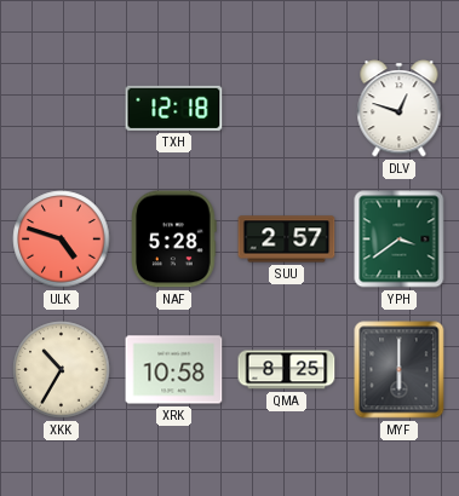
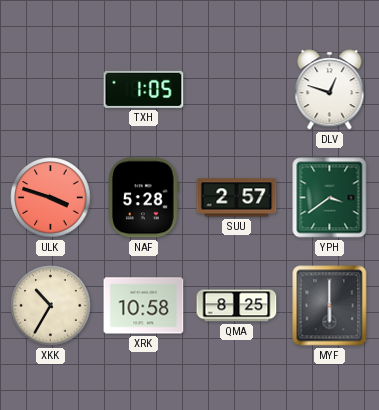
TXH: 12:18 -> 1:05
ULK: 4:48 -> 3:48
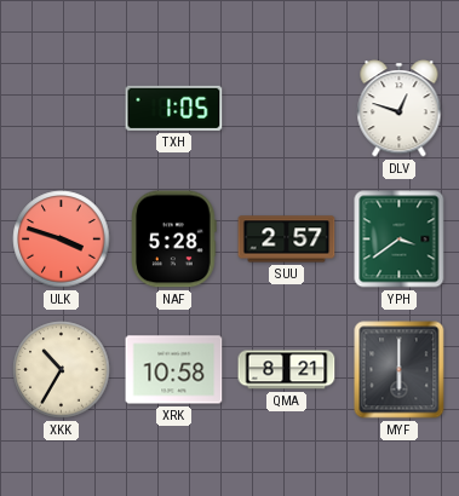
QMA: 8:25 -> 8:21
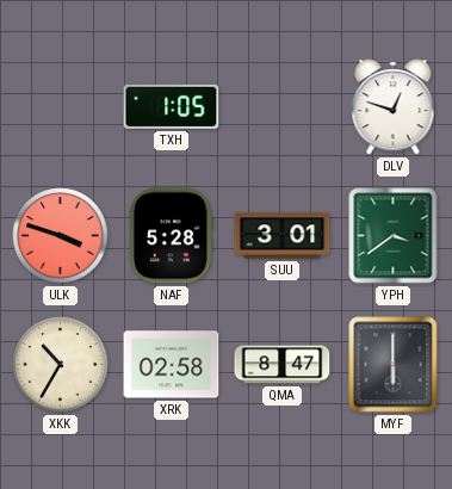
SUU: 2:57 -> 3:01
XRK: 10:58 -> 02:58
QMA: 8:21 -> 8:47
